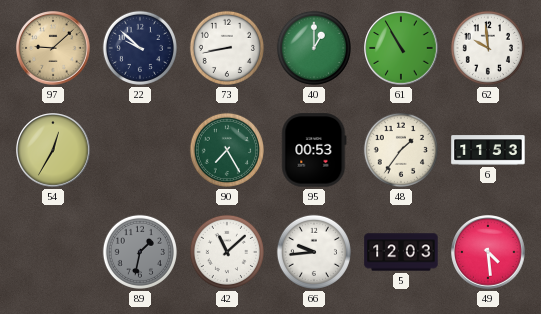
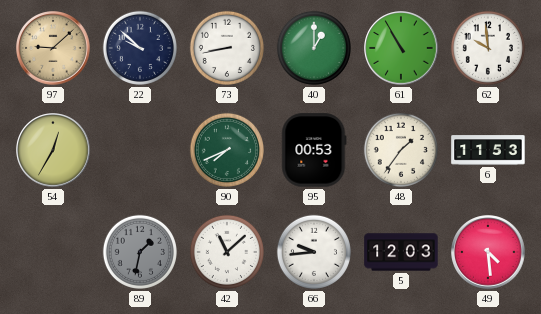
90: 7:25 -> 7:41
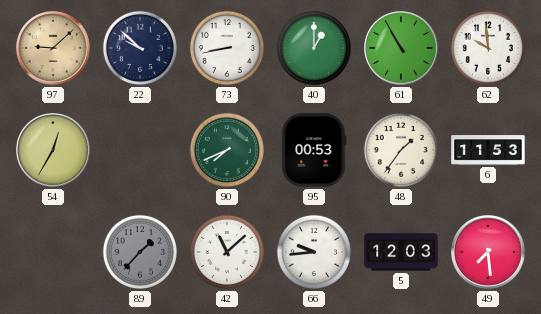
89: 1:32 -> 1:37
49: 4:29 -> 7:29
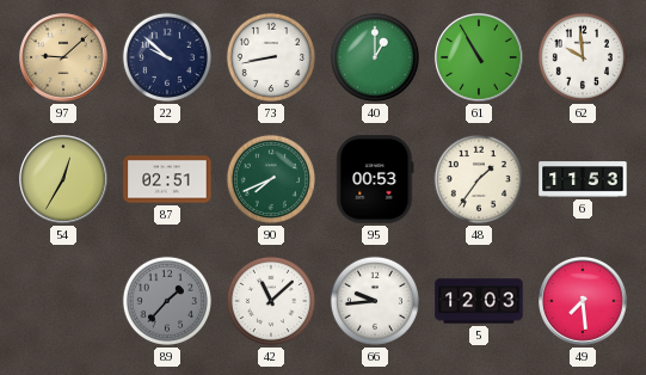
87: none -> 02:51
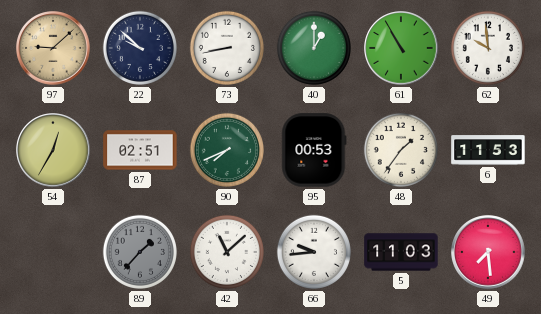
5: 12:03 -> 11:03
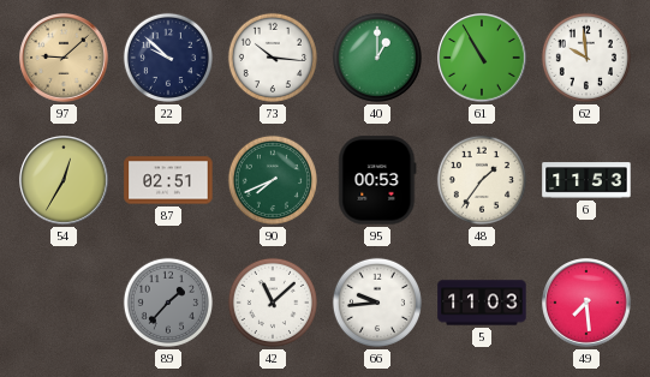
73: 8:43 -> 10:16
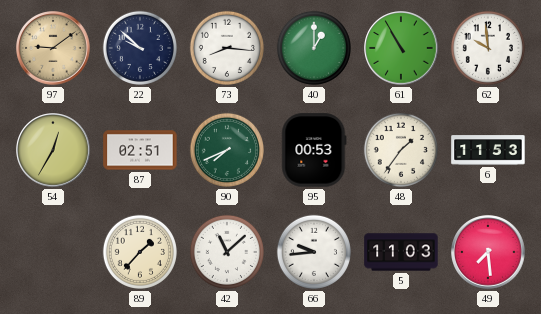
97: 9:08 -> 9:09
73: 10:16 -> 8:16
89 dial: grey -> cream
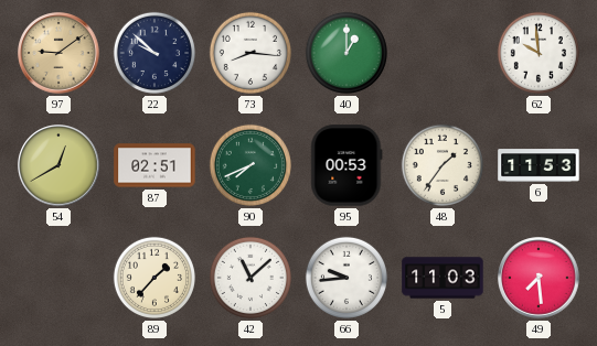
61: 10:55 -> none
54: 12:35 -> 12:40
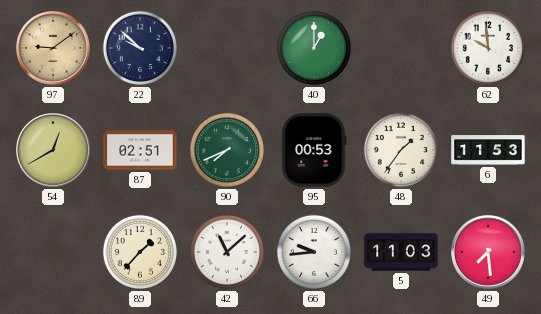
73: 8:16 -> none
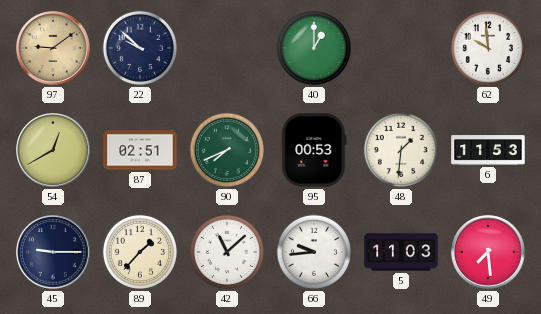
48: 1:36 -> 1:31
45: none -> 9:15
